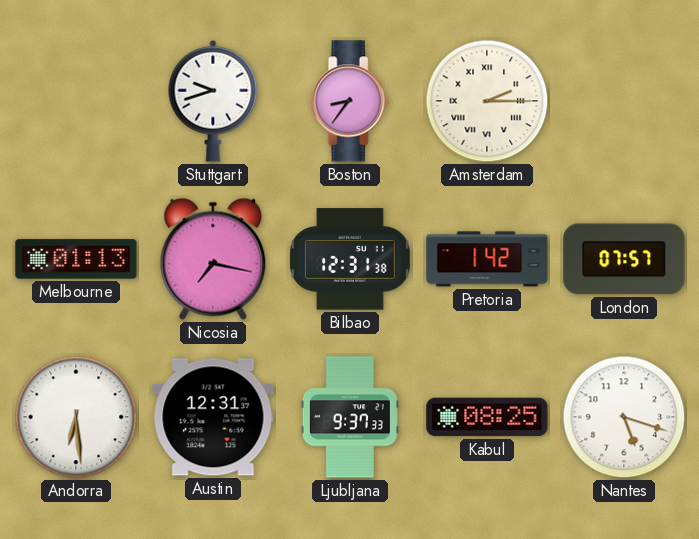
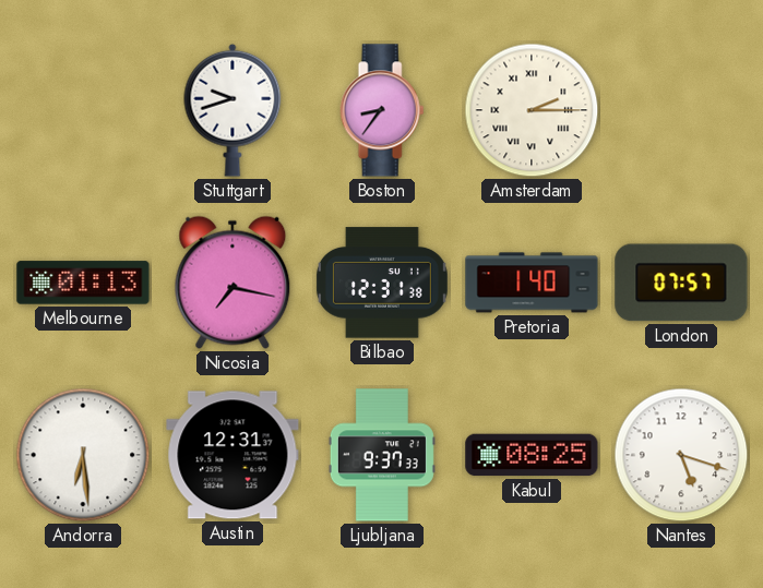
Pretoria: 1:42 -> 1:40
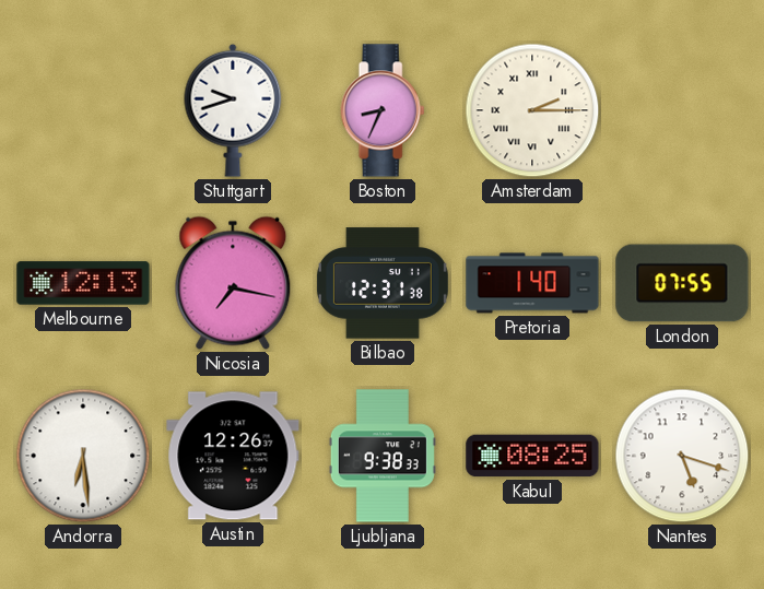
Boston: 8:36 -> 8:34
Melbourne: 01:13 -> 12:13
London: 07:57 -> 07:55
Austin: 12:31 -> 12:26
Ljubljana: 9:37 -> 9:38
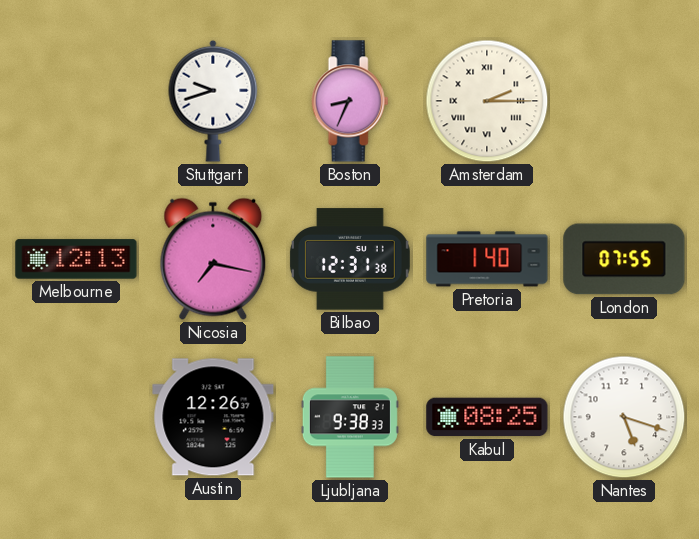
Andorra: 6:29 -> none
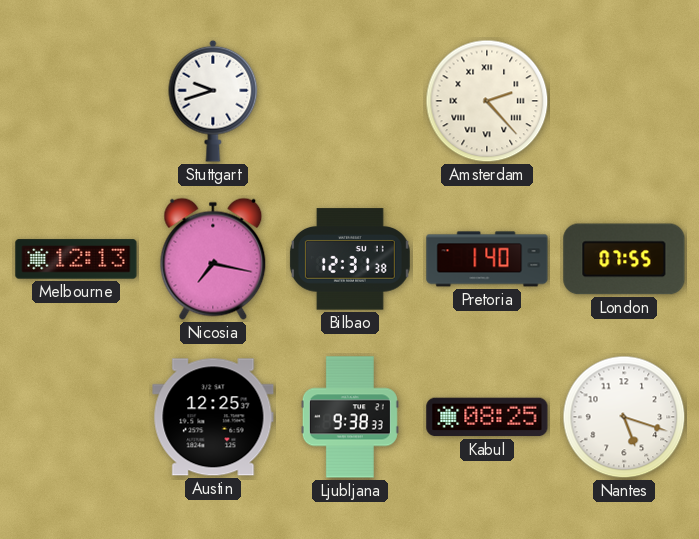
Boston: 8:34 -> none
Amsterdam: 2:15 -> 2:23
Austin: 12:26 -> 12:25
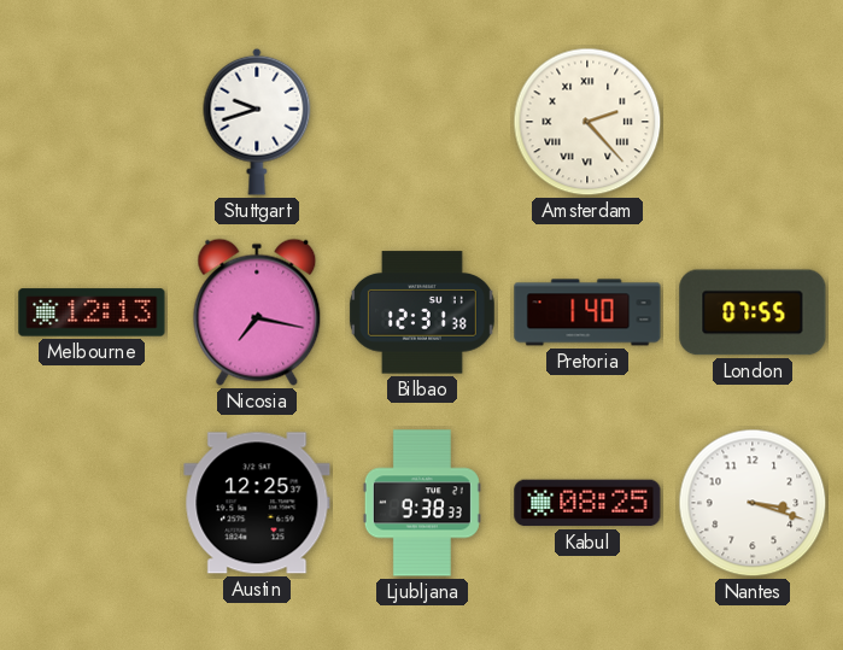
Nantes: 5:18 -> 3:18
